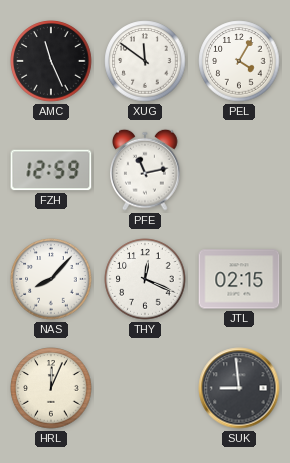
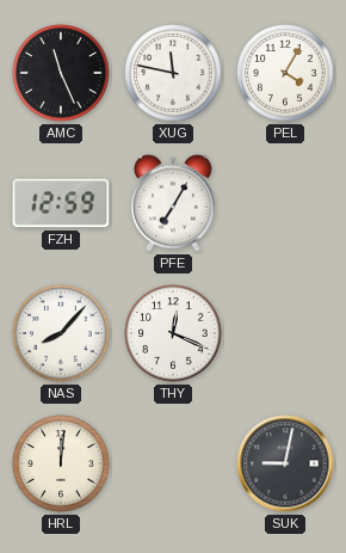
XUG: 11:51 -> 11:47
PFE: 11:13 -> 7:05
JTL: 02:15 -> none
HRL: 12:04 -> 12:01
SUK: 8:59 -> 9:02
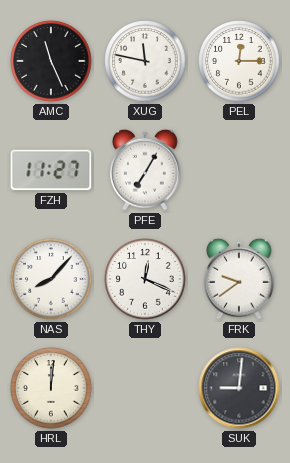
PEL: 4:05 -> 12:15
FZH: 12:59 -> 11:27
FRK: none -> 9:39
SUK: 9:02 -> 9:01
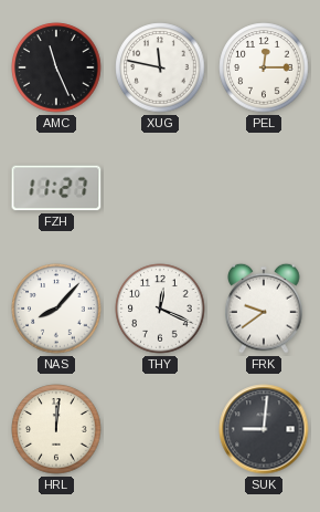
PFE: 7:05 -> none
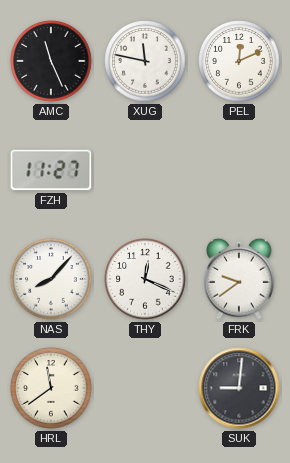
PEL: 12:15 -> 12:11
HRL: 12:01 -> 11:39
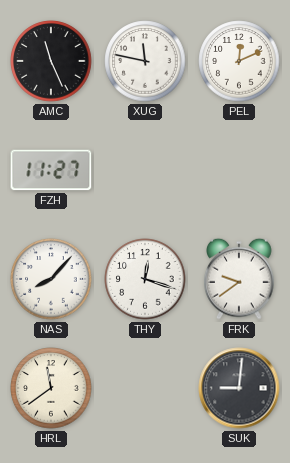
THY: 12:19 -> 12:18
